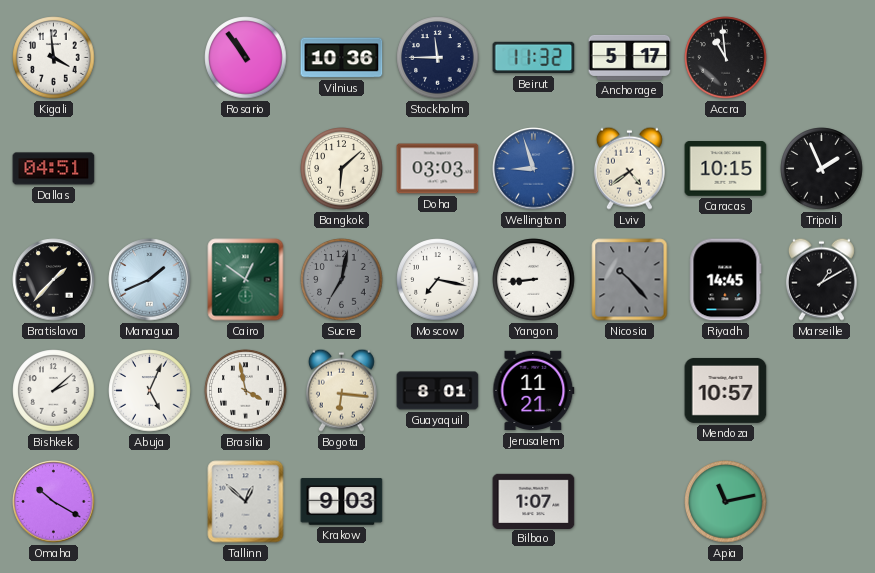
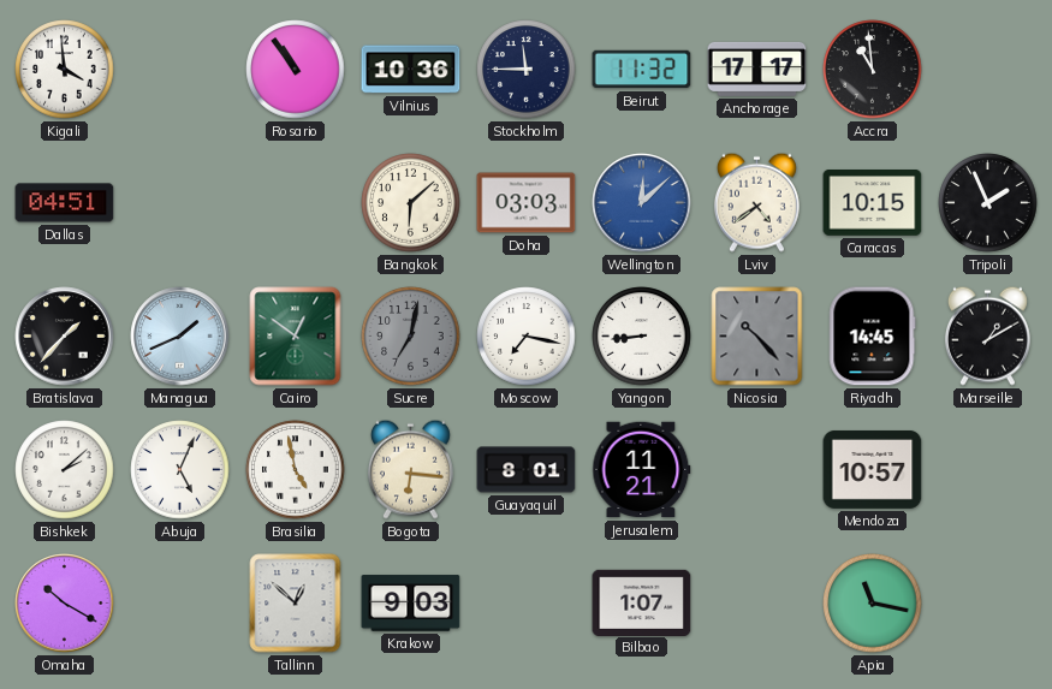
Anchorage: 5:17 -> 17:17
Wellington: 8:57 -> 12:08
Brasilia: 3:58 -> 4:58
Apia: 11:13 -> 11:17
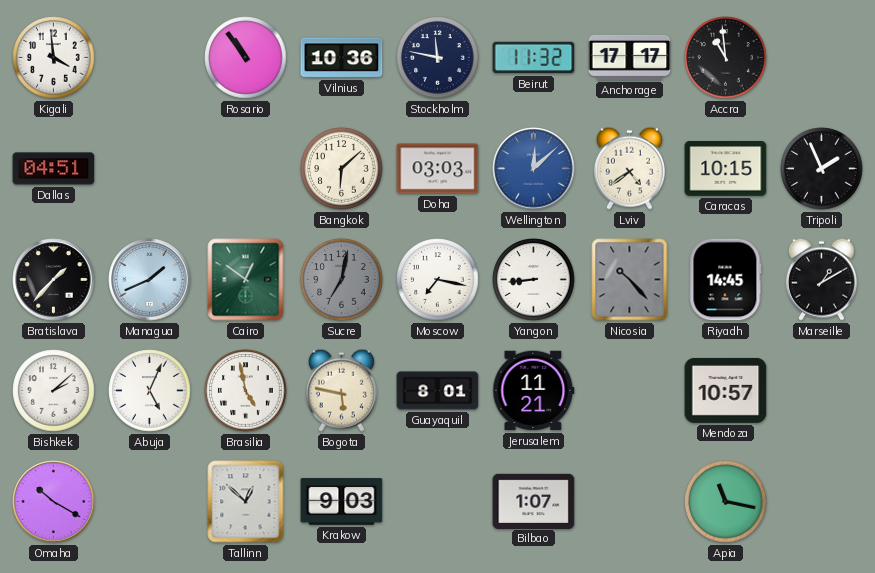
Stockholm: 11:45 -> 11:47
Bogota: 6:16 -> 5:47
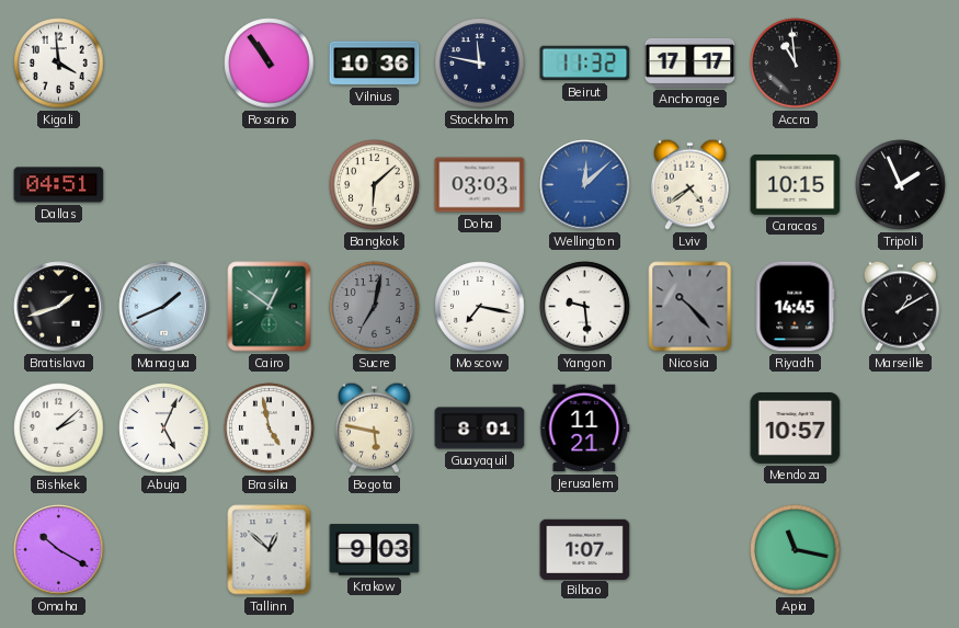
Bratislava: 1:37 -> 1:42
Yangon: 8:44 -> 9:29
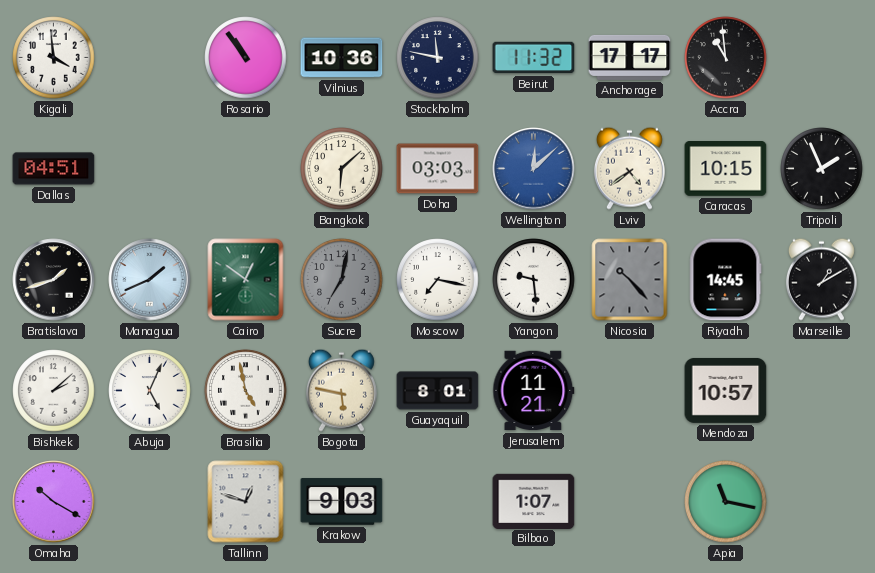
Tallinn: 12:52 -> 12:48
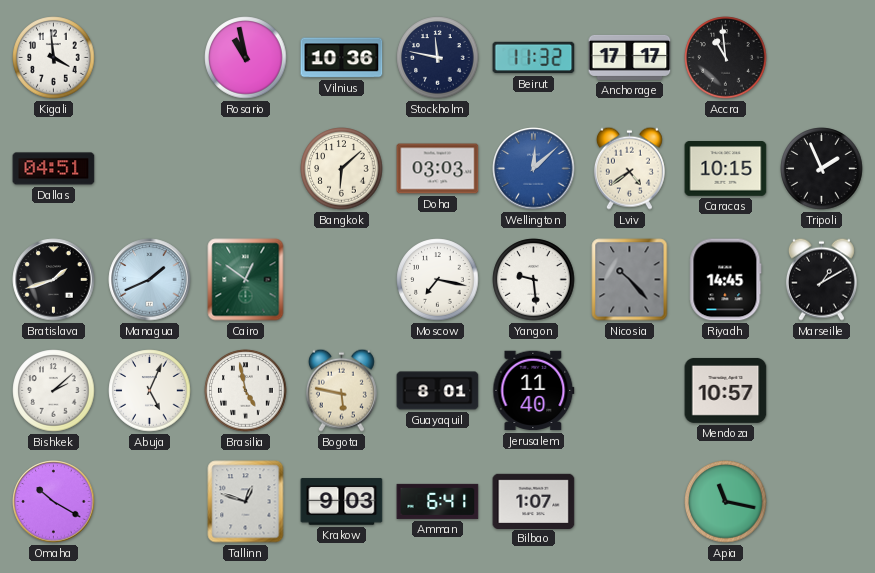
Rosario: 10:54 -> 10:58
Sucre: 7:02 -> none
Jerusalem: 11:21 -> 11:40
Amman: none -> 6:41
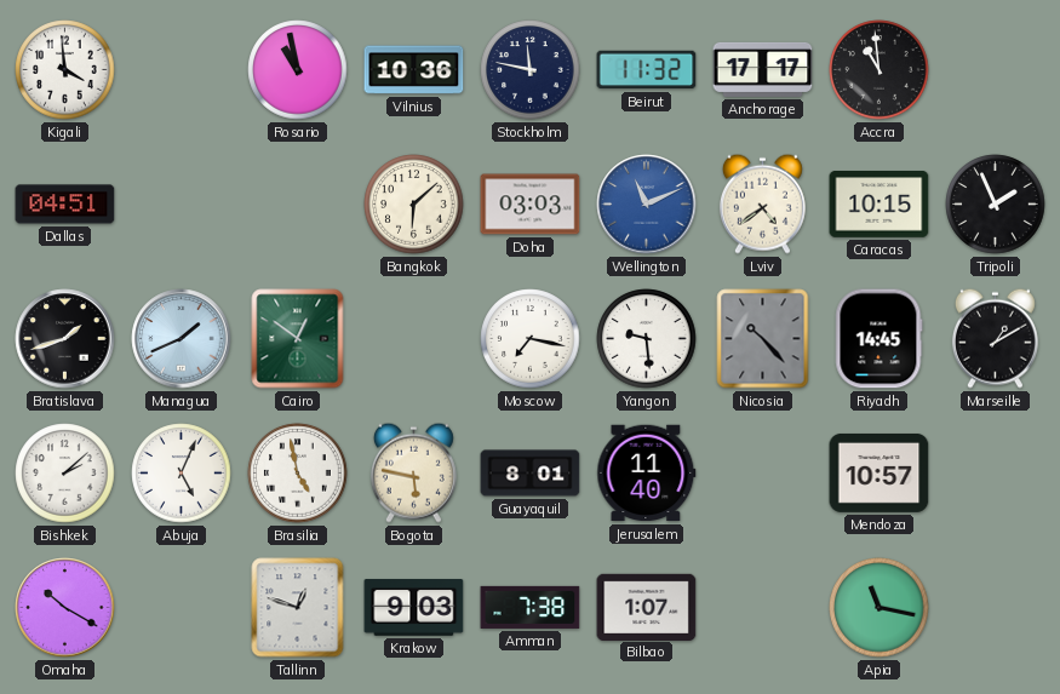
Wellington: 12:08 -> 11:11
Amman: 6:41 -> 7:38
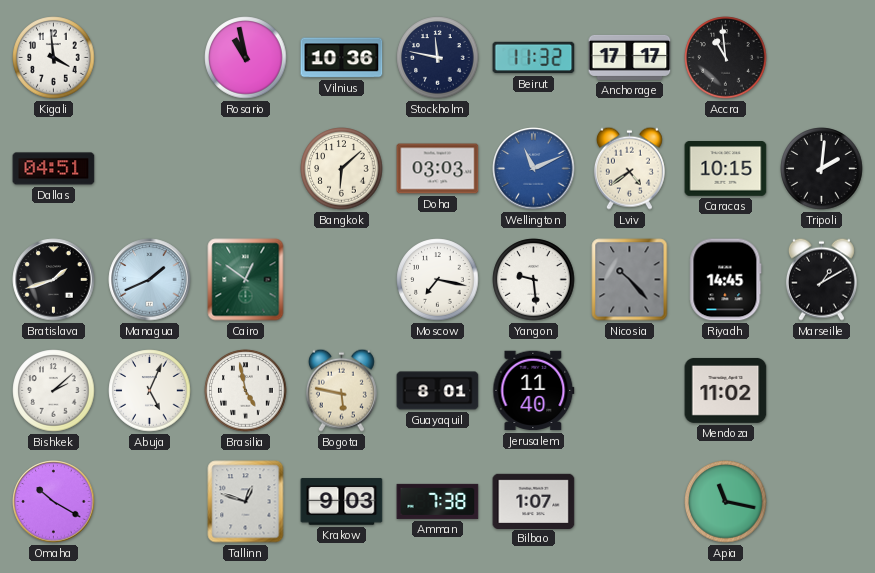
Tripoli: 1:56 -> 2:01
Mendoza: 10:57 -> 11:02
